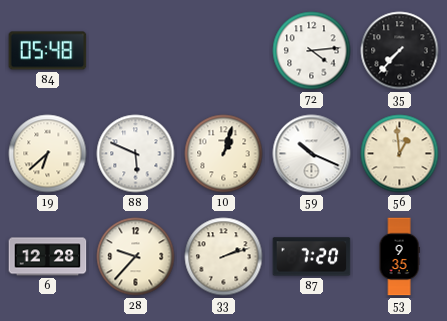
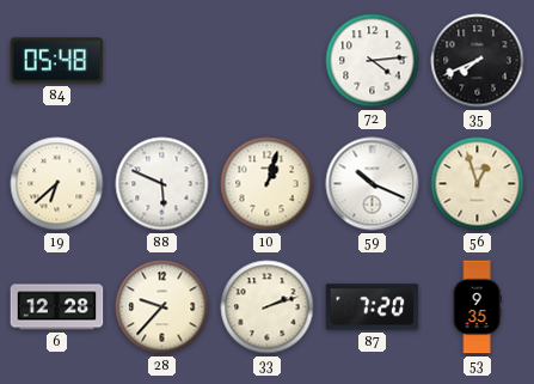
35: 7:37 -> 7:41
56: 12:59 -> 12:57
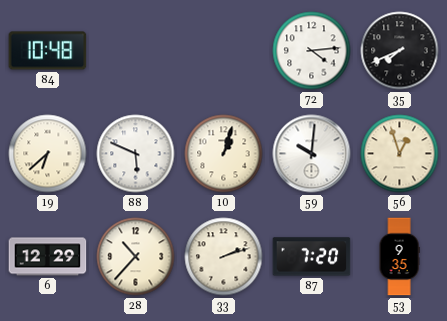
84: 05:48 -> 10:48
59: 10:19 -> 10:01
6: 12:28 -> 12:29
28: 9:37 -> 10:37
